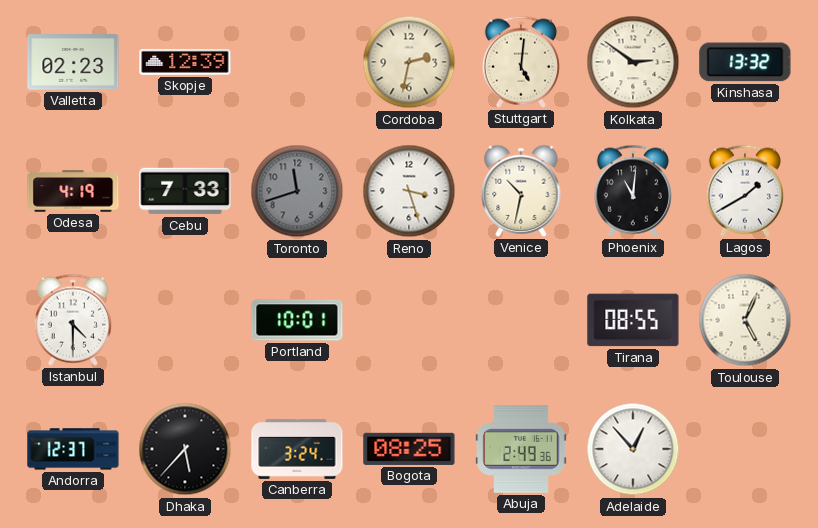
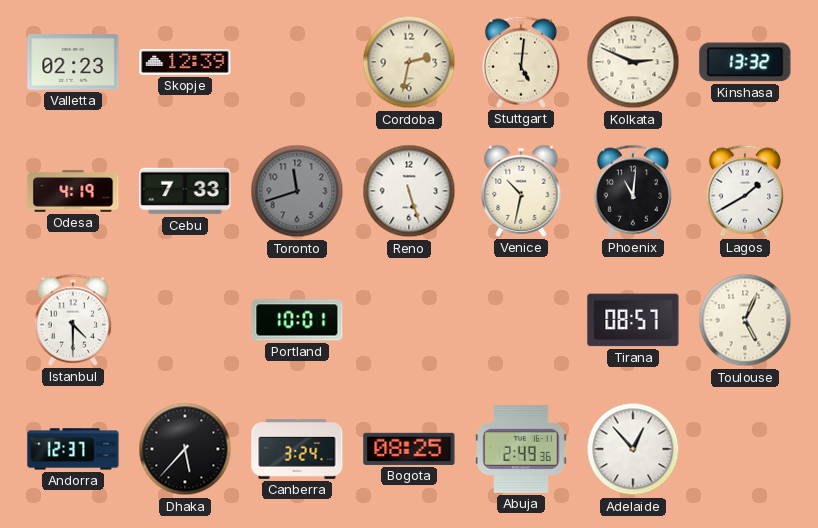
Kolkata: 2:51 -> 2:49
Reno: 3:27 -> 5:27
Tirana: 08:55 -> 08:57
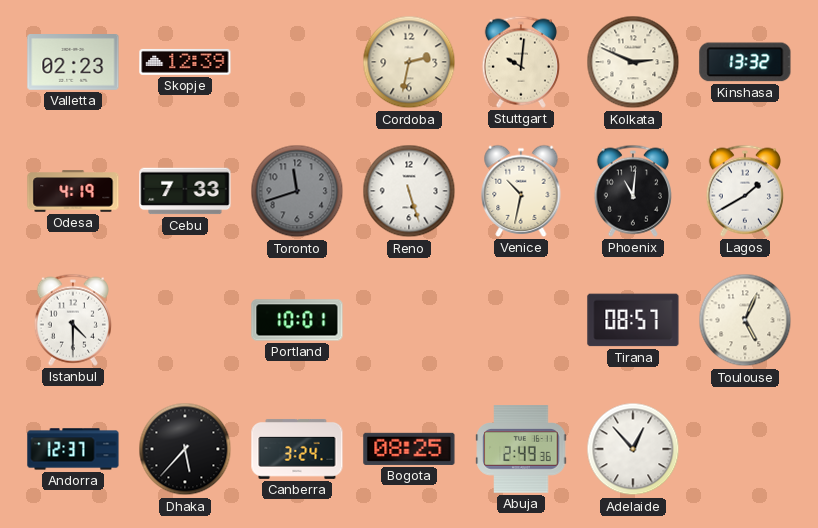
Stuttgart: 5:01 -> 10:01
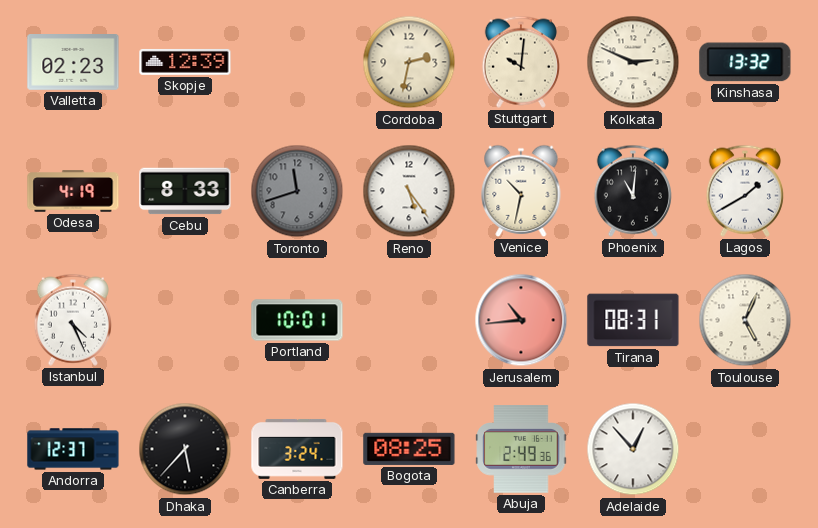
Cebu: 7:33 -> 8:33
Reno: 5:27 -> 5:24
Istanbul: 4:30 -> 4:26
Jerusalem: none -> 10:44
Tirana: 08:57 -> 08:31
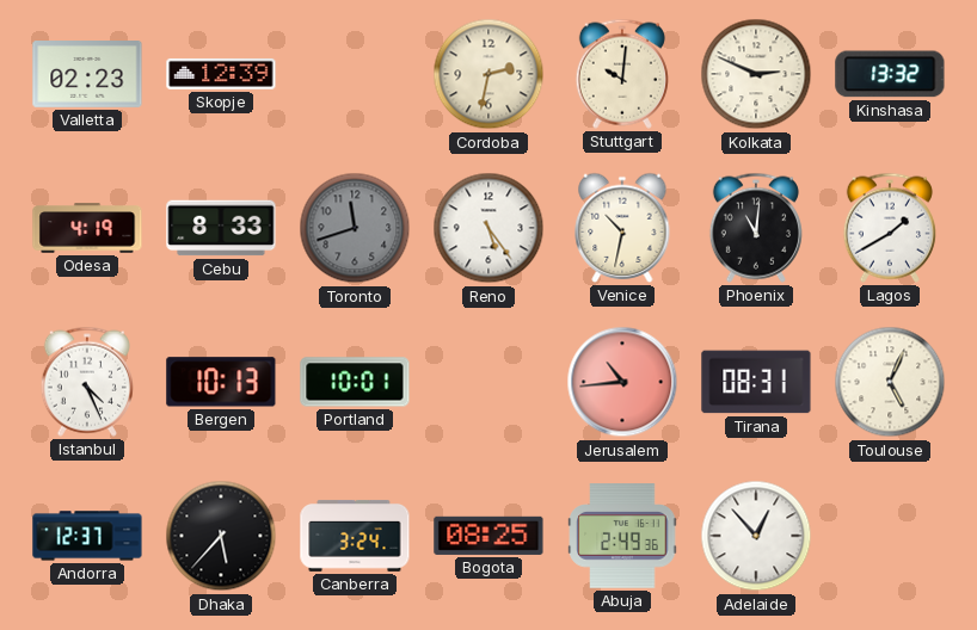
Bergen: none -> 10:13
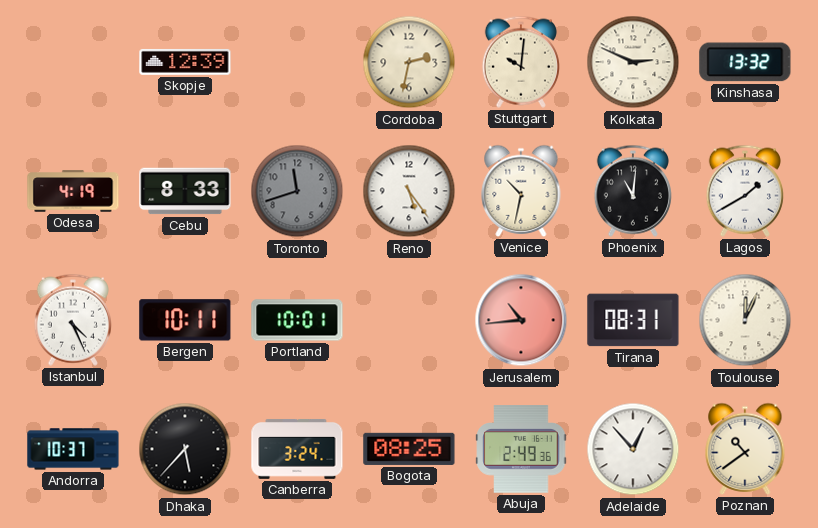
Valletta: 02:23 -> none
Bergen: 10:13 -> 10:11
Toulouse: 5:04 -> 12:04
Andorra: 12:37 -> 10:37
Poznan: none -> 10:39
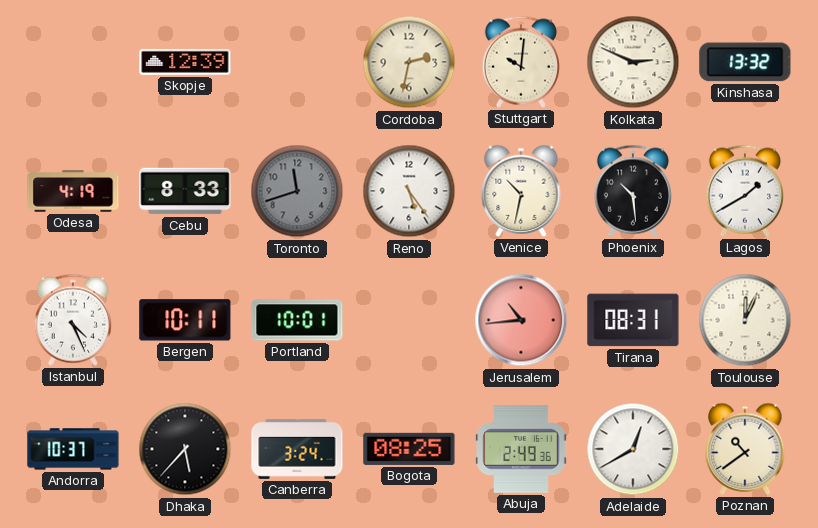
Phoenix: 11:01 -> 10:29
Adelaide: 12:53 -> 12:40
